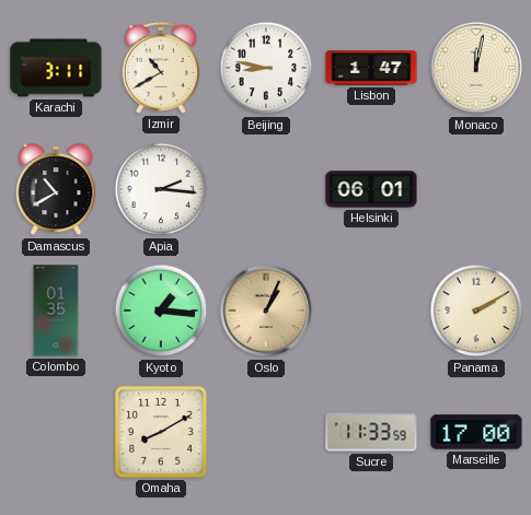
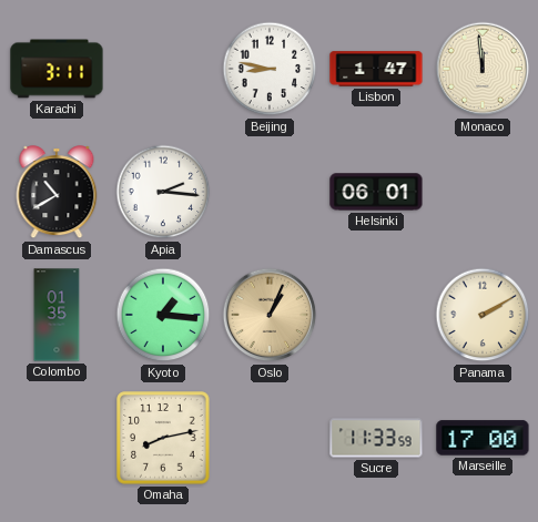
Izmir: 10:40 -> none
Monaco: 12:02 -> 11:59
Omaha: 8:10 -> 8:13
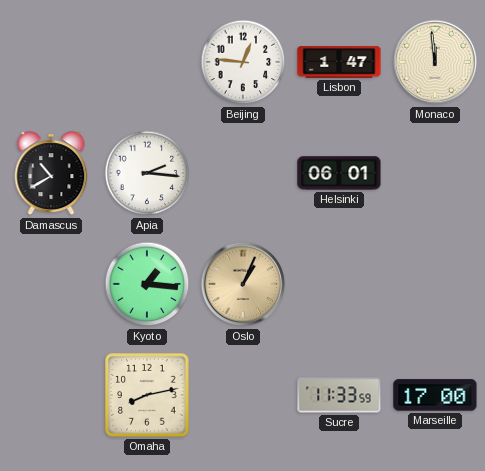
Karachi: 3:11 -> none
Beijing: 8:47 -> 12:46
Colombo: 01:35 -> none
Panama: 2:10 -> none
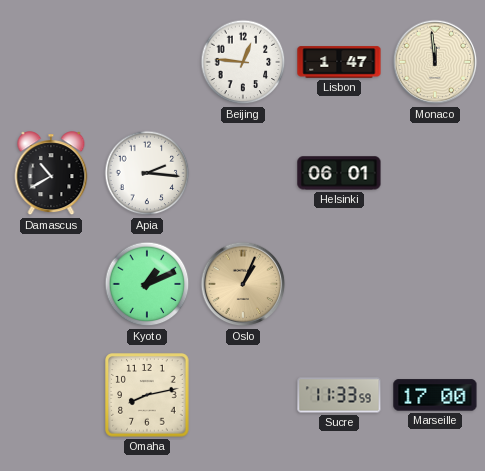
Kyoto: 1:16 -> 1:11
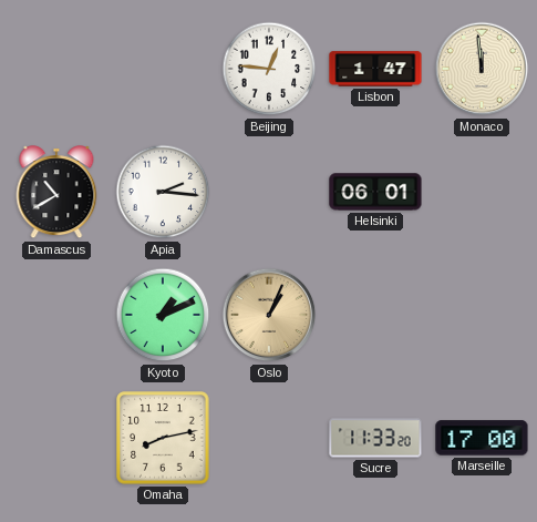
Sucre: 11:33:59 -> 11:33:20
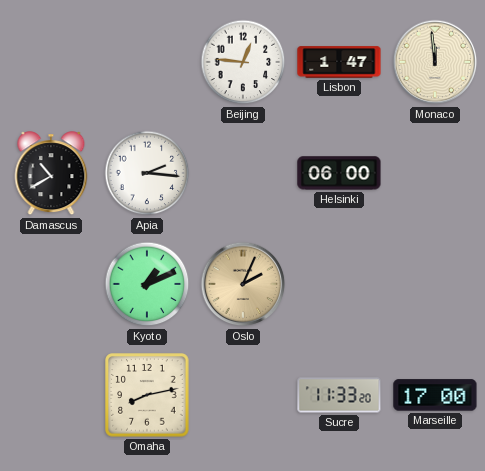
Helsinki: 06:01 -> 06:00
Oslo: 1:04 -> 2:04
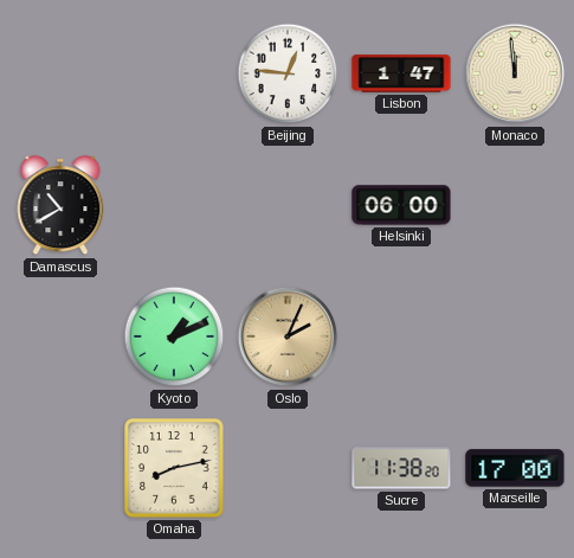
Apia: 2:16 -> none
Sucre: 11:33 -> 11:38
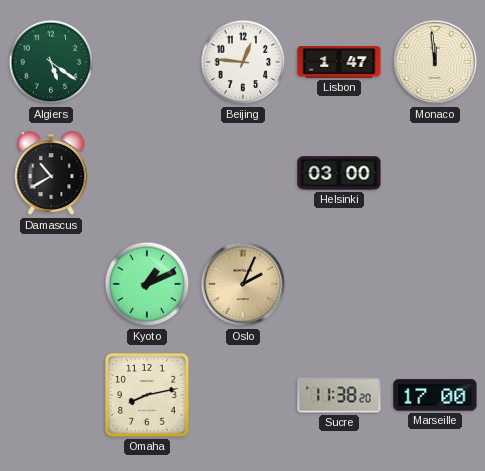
Algiers: none -> 5:21
Helsinki: 06:00 -> 03:00
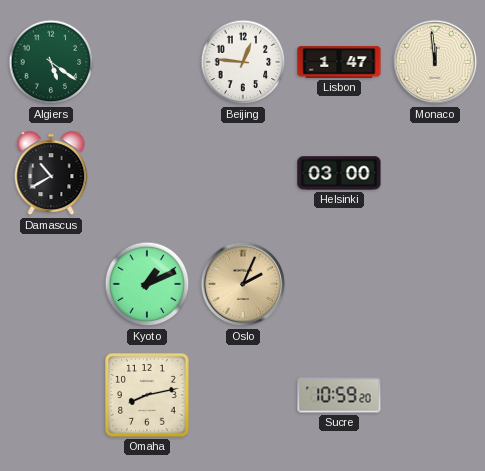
Sucre: 11:38 -> 10:59
Marseille: 17:00 -> none
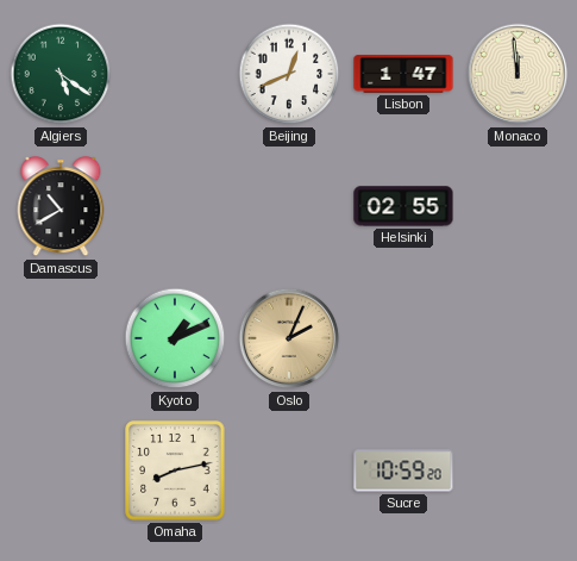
Beijing: 12:46 -> 12:41
Helsinki: 03:00 -> 02:55
